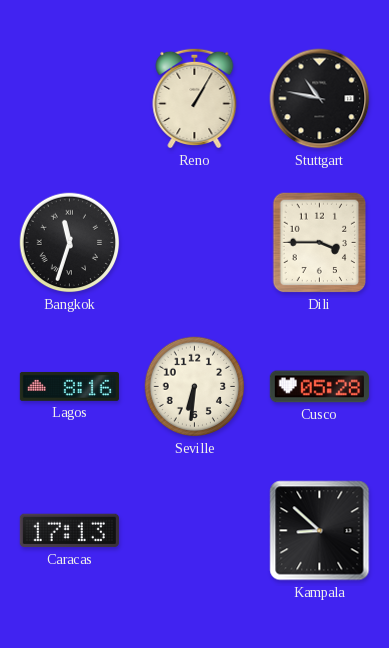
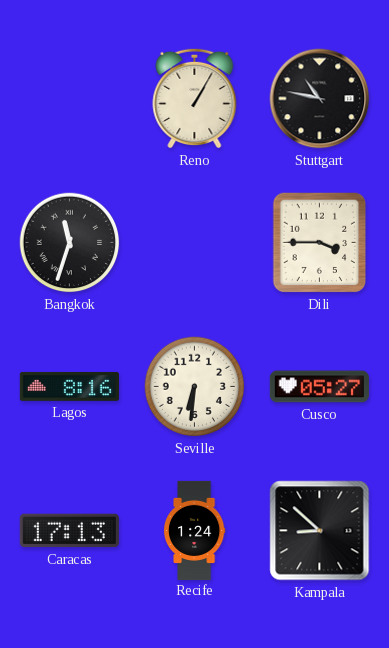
Cusco: 05:28 -> 05:27
Recife: none -> 1:24
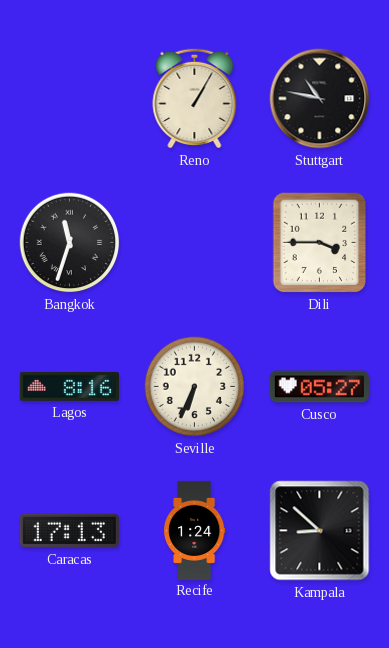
Seville: 6:31 -> 6:34
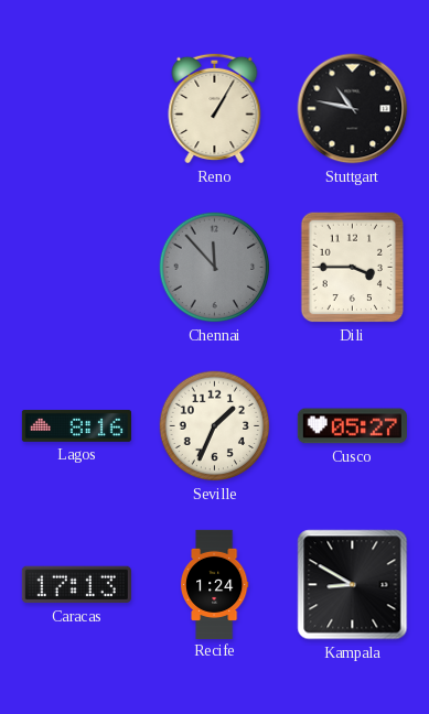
Bangkok: 11:33 -> none
Chennai: none -> 11:53
Seville: 6:34 -> 1:34
Kampala: 8:52 -> 8:50
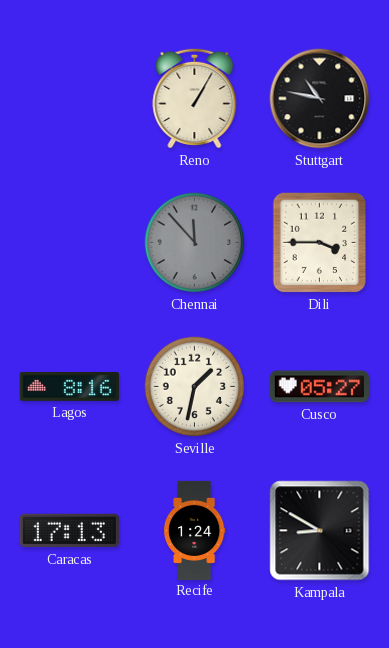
Seville: 1:34 -> 1:32
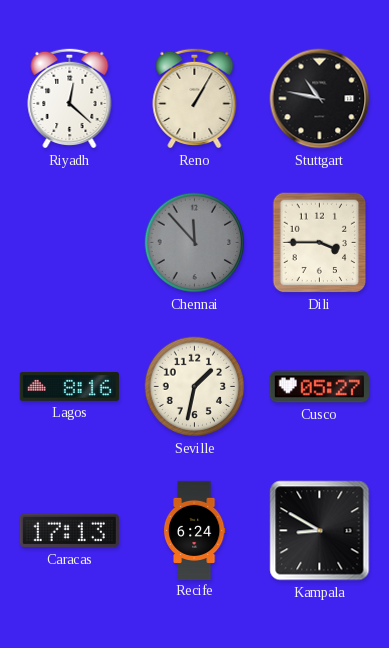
Riyadh: none -> 12:22
Recife: 1:24 -> 6:24
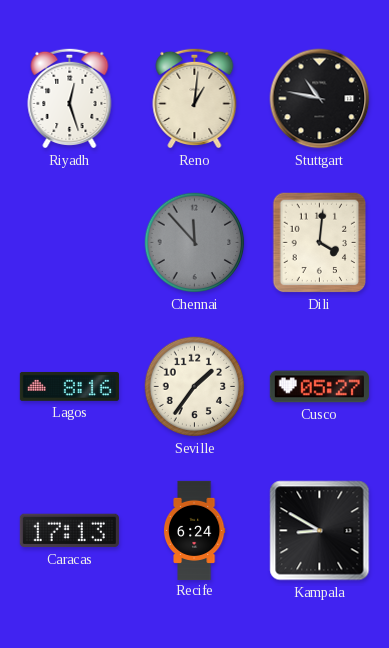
Riyadh: 12:22 -> 12:27
Reno: 1:05 -> 1:01
Dili: 3:45 -> 4:01
Seville: 1:32 -> 1:36
